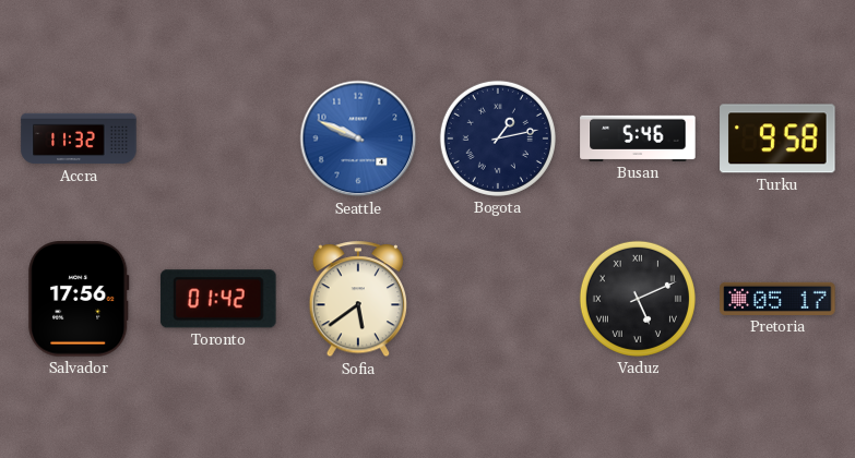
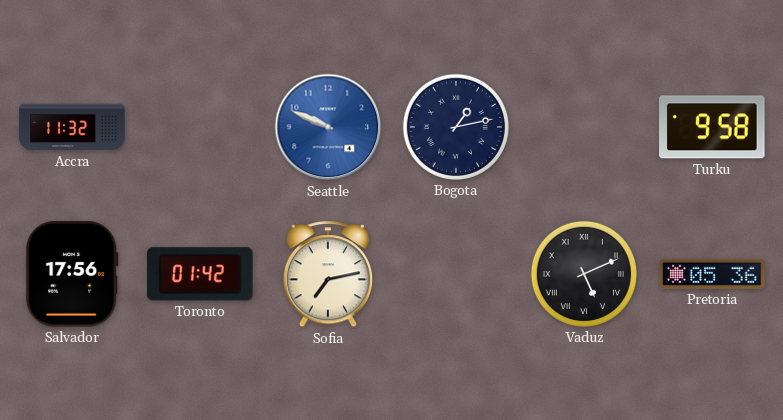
Busan: 5:46 -> none
Sofia: 5:39 -> 7:13
Pretoria: 05:17 -> 05:36
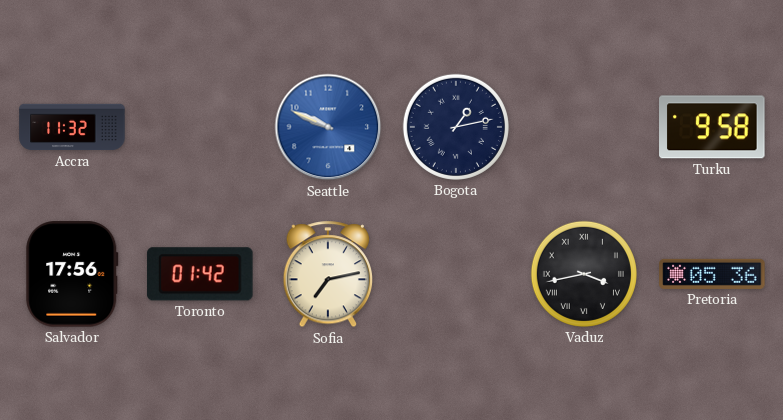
Vaduz: 5:11 -> 3:43
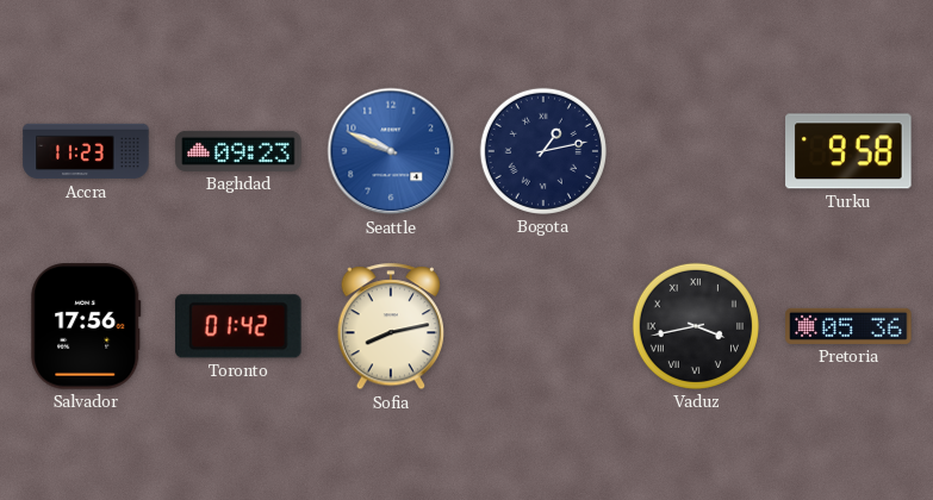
Accra: 11:32 -> 11:23
Baghdad: none -> 09:23
Sofia: 7:13 -> 8:13
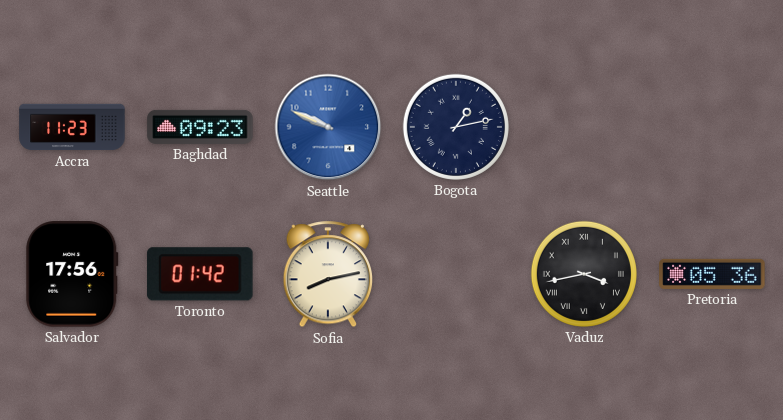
Turku: 9:58 -> none
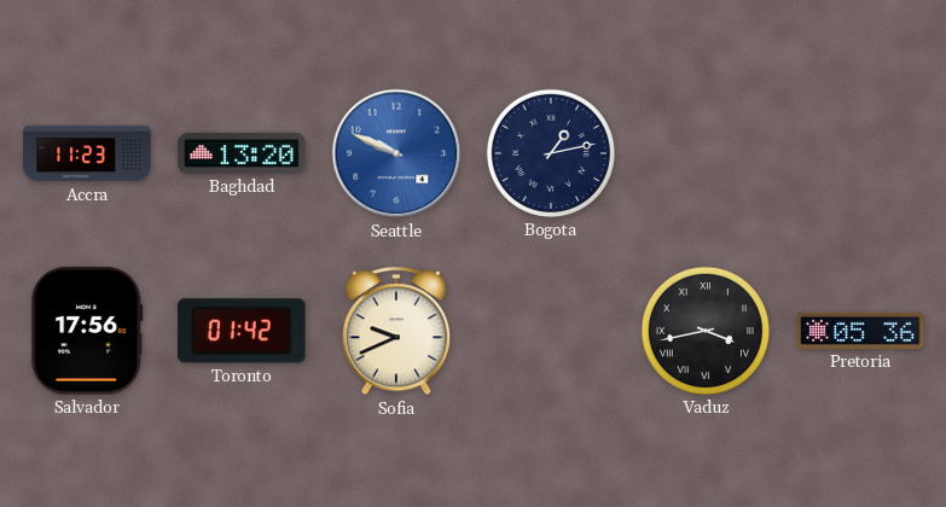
Baghdad: 09:23 -> 13:20
Sofia: 8:13 -> 9:41
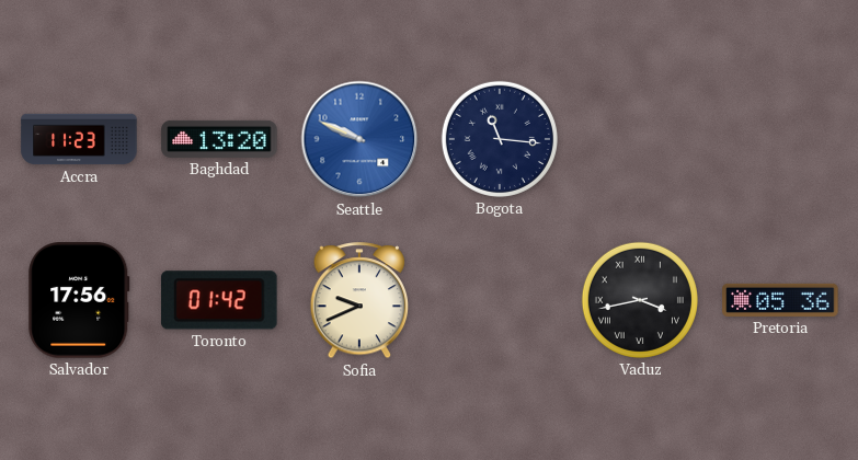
Bogota: 1:13 -> 11:16
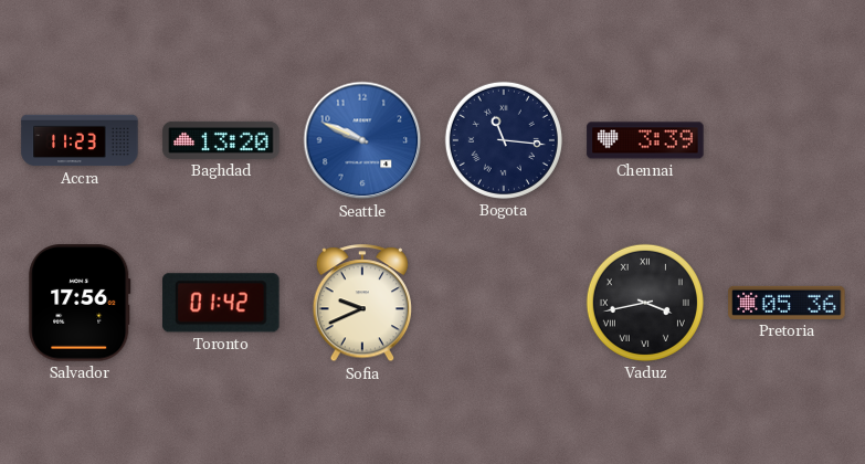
Chennai: none -> 3:39
